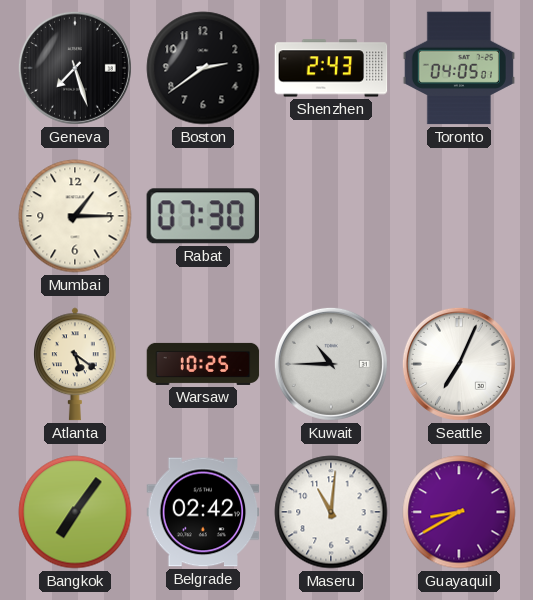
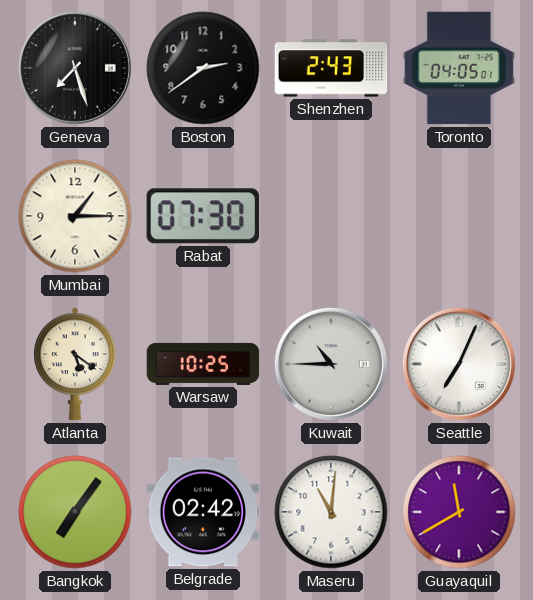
Guayaquil: 8:40 -> 11:40
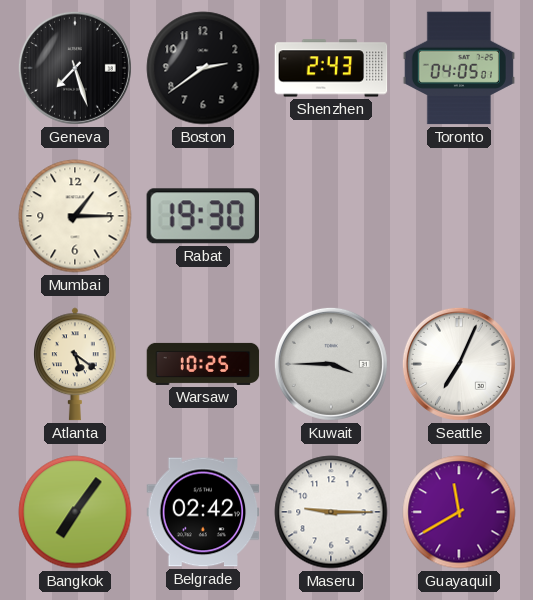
Rabat: 07:30 -> 19:30
Kuwait: 10:45 -> 3:45
Maseru: 11:01 -> 9:15
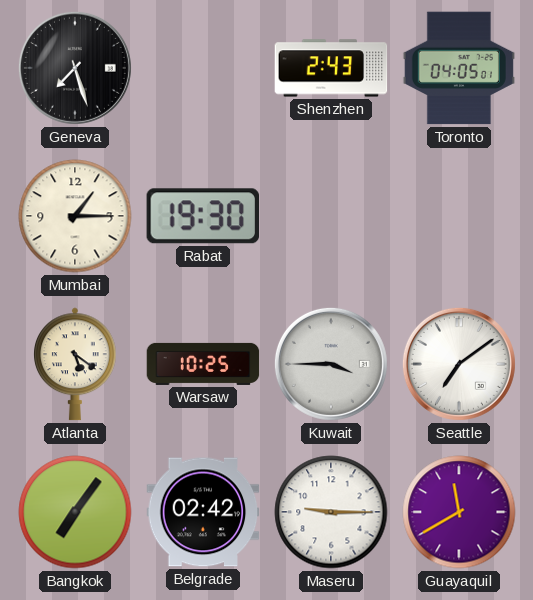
Boston: 2:39 -> none
Seattle: 7:04 -> 7:09
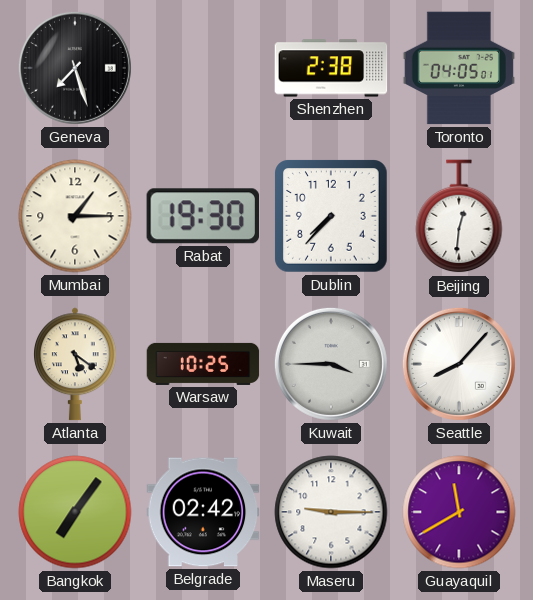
Shenzhen: 2:43 -> 2:38
Dublin: none -> 7:37
Beijing: none -> 12:31
Seattle: 7:09 -> 8:07
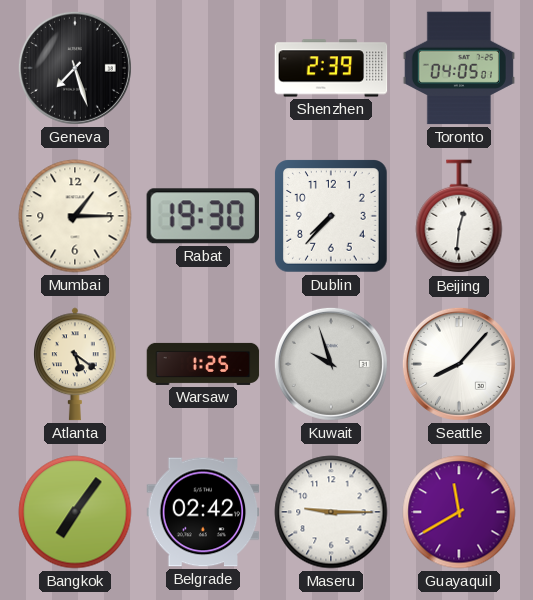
Shenzhen: 2:38 -> 2:39
Warsaw: 10:25 -> 1:25
Kuwait: 3:45 -> 9:57
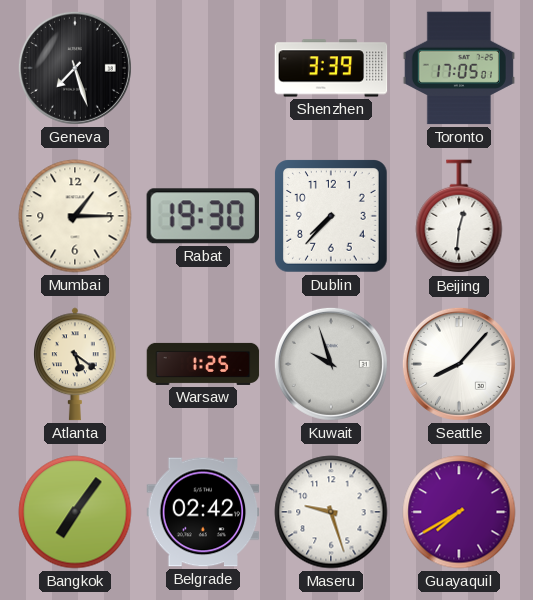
Shenzhen: 2:39 -> 3:39
Toronto: 04:05 -> 17:05
Maseru: 9:15 -> 9:27
Guayaquil: 11:40 -> 7:40
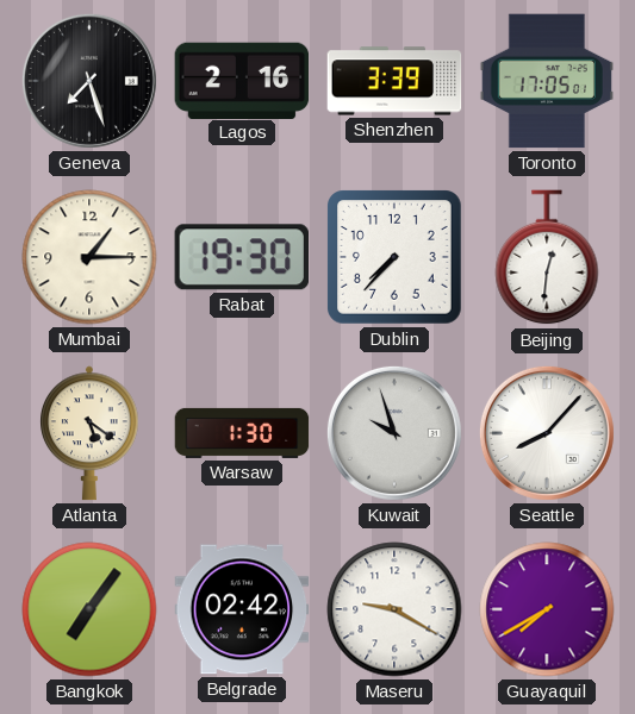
Lagos: none -> 2:16
Warsaw: 1:25 -> 1:30
Maseru: 9:27 -> 9:20
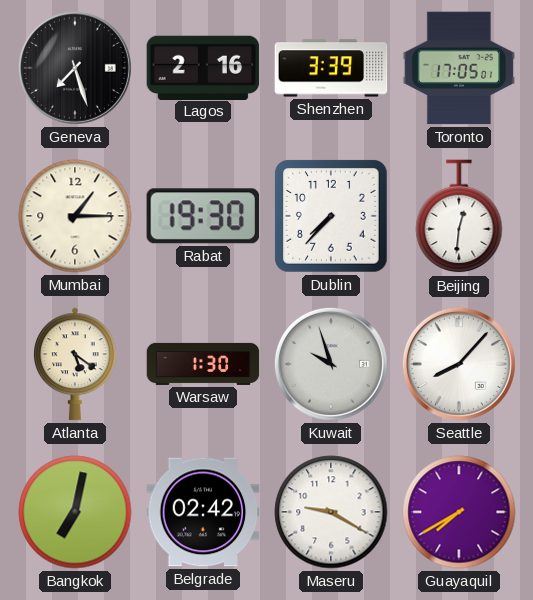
Bangkok: 7:06 -> 7:02
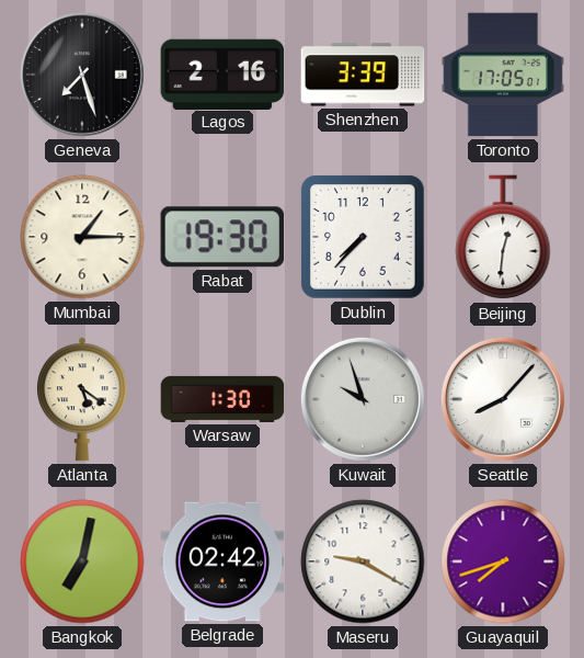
Guayaquil: 7:40 -> 7:42
